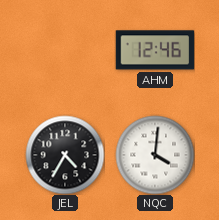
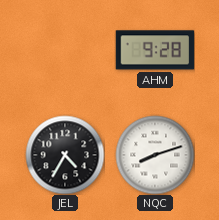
AHM: 12:46 -> 9:28
NQC: 4:01 -> 8:12
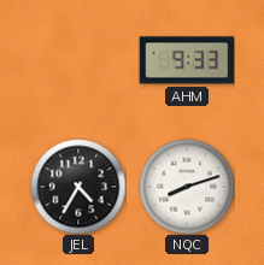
AHM: 9:28 -> 9:33
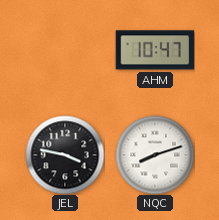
AHM: 9:33 -> 10:47
JEL: 4:35 -> 3:47
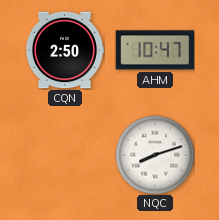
CQN: none -> 2:50
JEL: 3:47 -> none
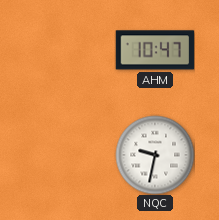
CQN: 2:50 -> none
NQC: 8:12 -> 9:32
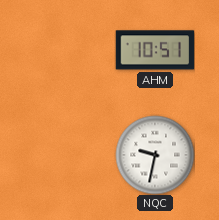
AHM: 10:47 -> 10:51
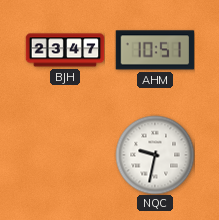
BJH: none -> 23:47
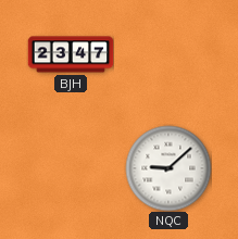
AHM: 10:51 -> none
NQC: 9:32 -> 9:08
